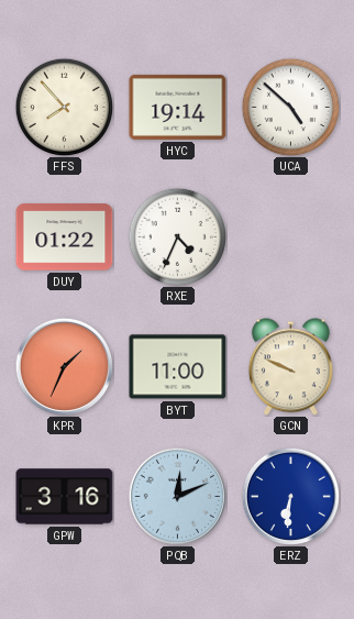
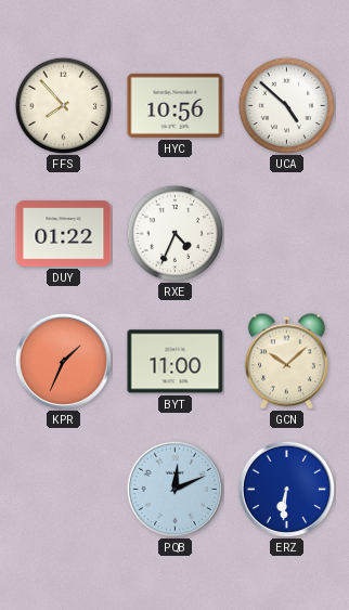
HYC: 19:14 -> 10:56
GCN: 9:49 -> 10:08
GPW: 3:16 -> none
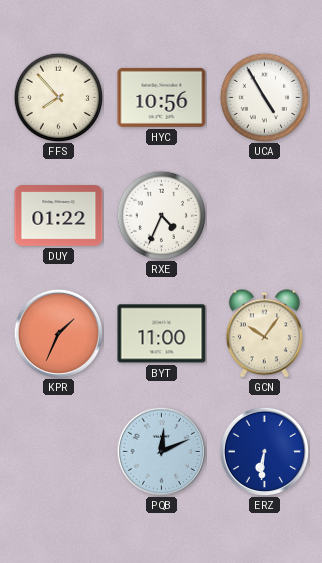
UCA: 4:52 -> 4:55
GCN: 10:08 -> 10:06
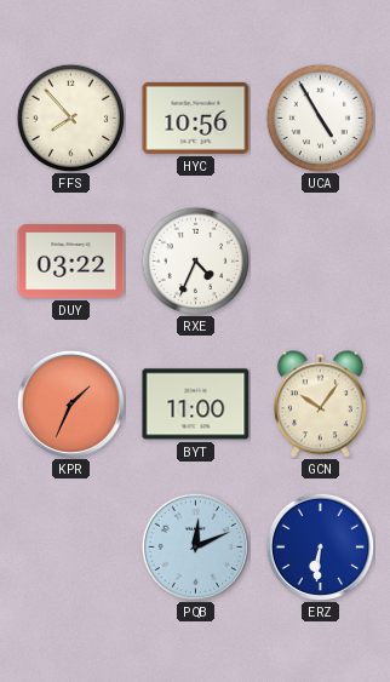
DUY: 01:22 -> 03:22
